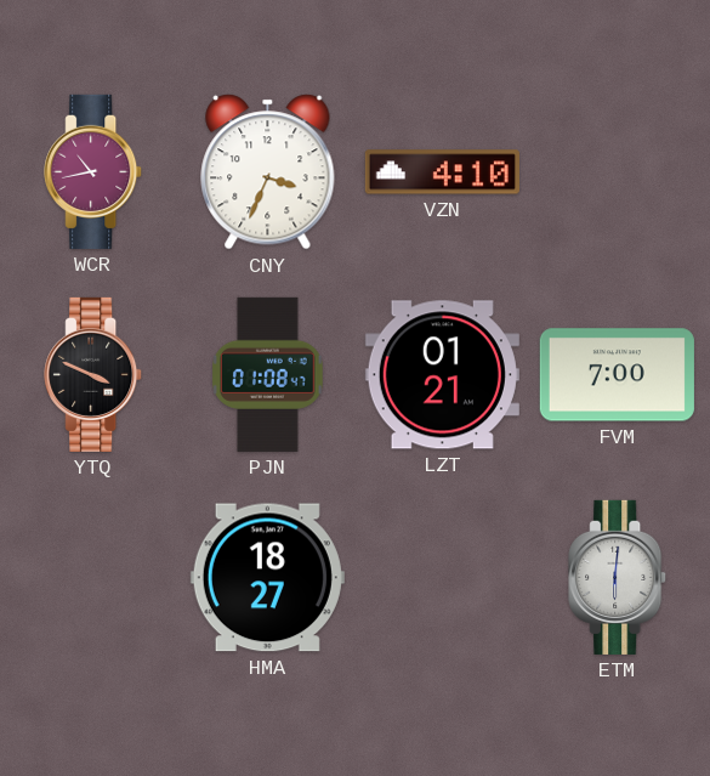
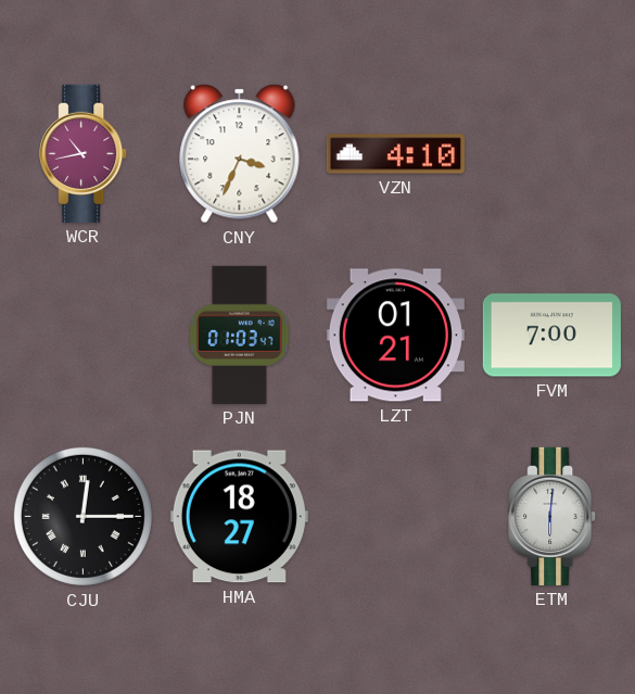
YTQ: 3:49 -> none
PJN: 01:08 -> 01:03
CJU: none -> 12:15
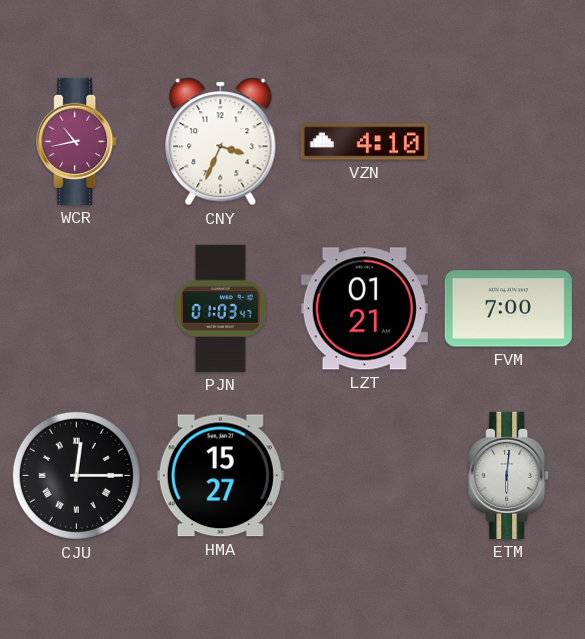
HMA: 18:27 -> 15:27
